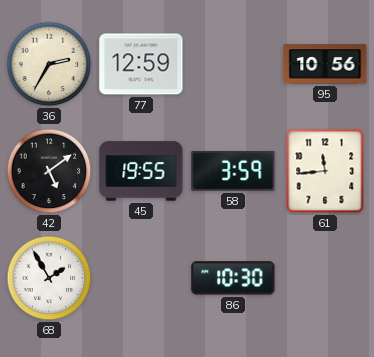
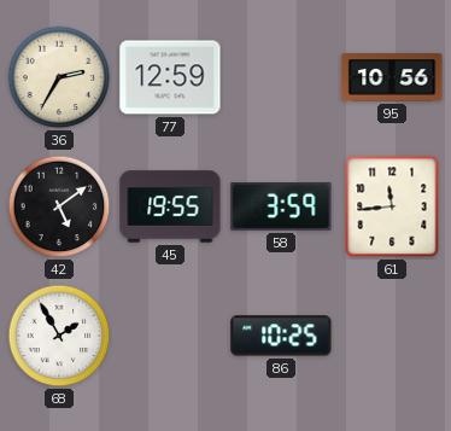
86: 10:30 -> 10:25
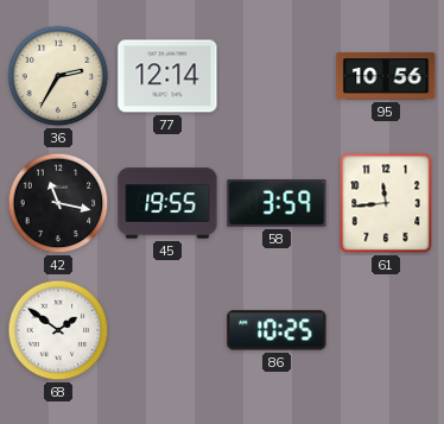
77: 12:59 -> 12:14
42: 5:09 -> 11:17
68: 1:55 -> 1:51
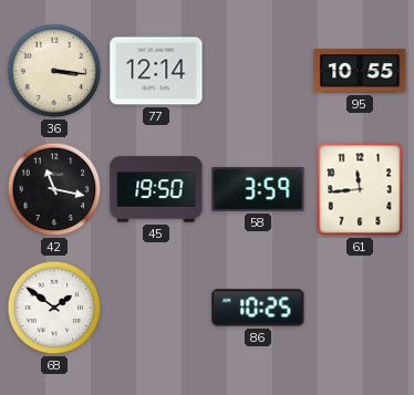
36: 2:35 -> 3:16
95: 10:56 -> 10:55
45: 19:55 -> 19:50
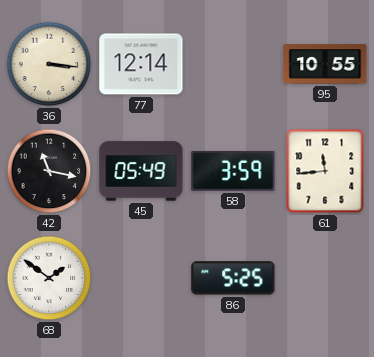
45: 19:50 -> 05:49
86: 10:25 -> 5:25
